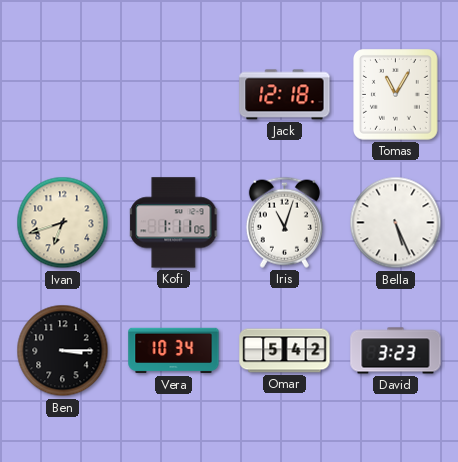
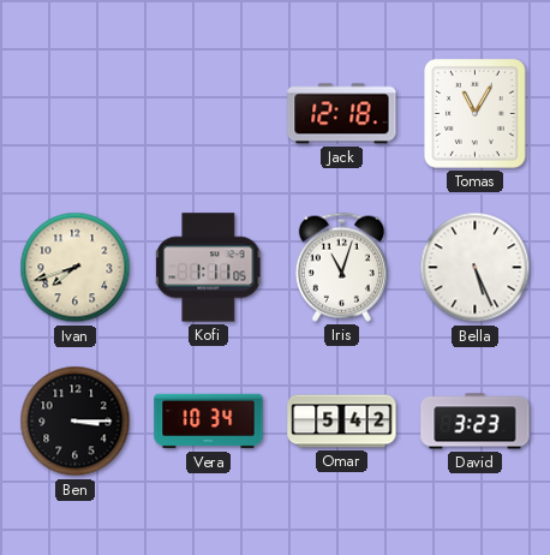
Ivan: 6:42 -> 7:42
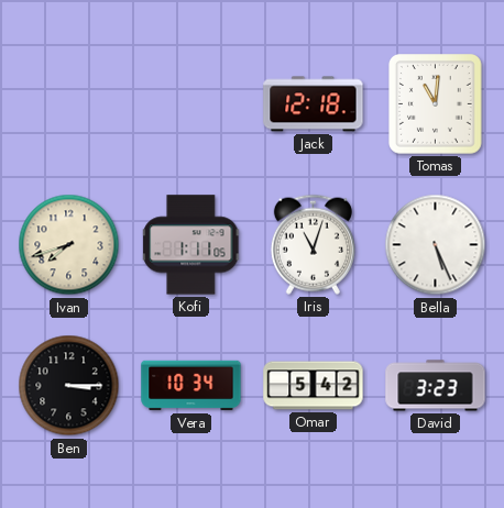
Tomas: 11:05 -> 11:01
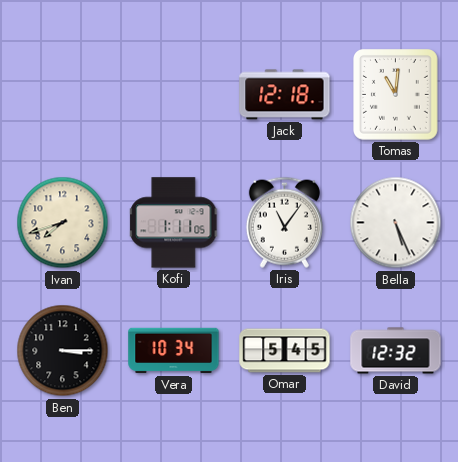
Iris: 11:03 -> 11:06
Omar: 5:42 -> 5:45
David: 3:23 -> 12:32
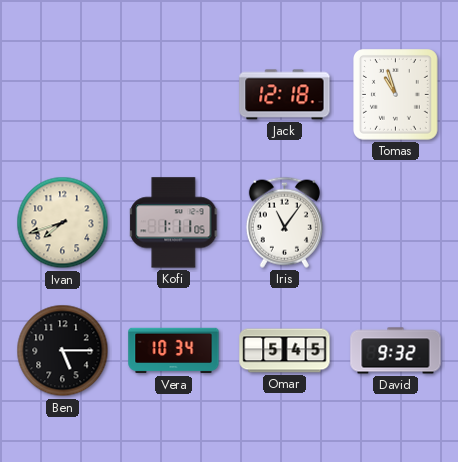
Tomas: 11:01 -> 10:57
Bella: 5:26 -> none
Ben: 3:15 -> 5:15
David: 12:32 -> 9:32
